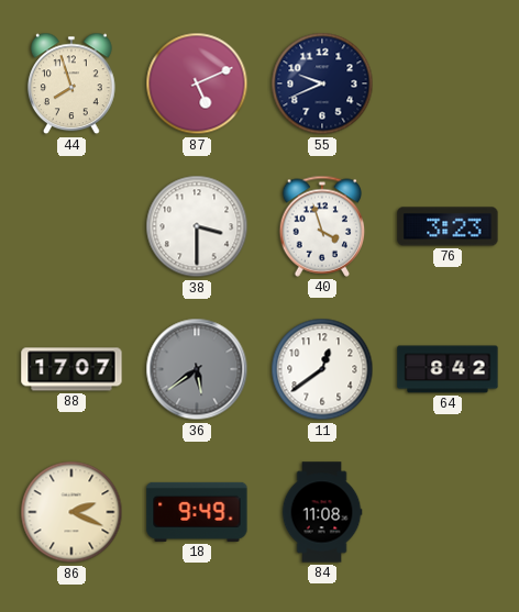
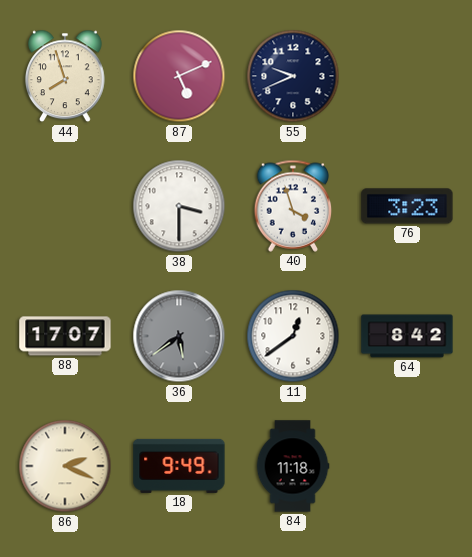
84: 11:08 -> 11:18
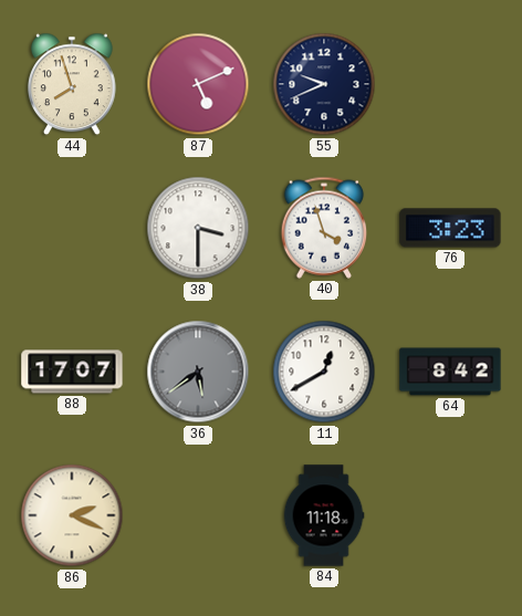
11: 12:39 -> 12:40
18: 9:49 -> none
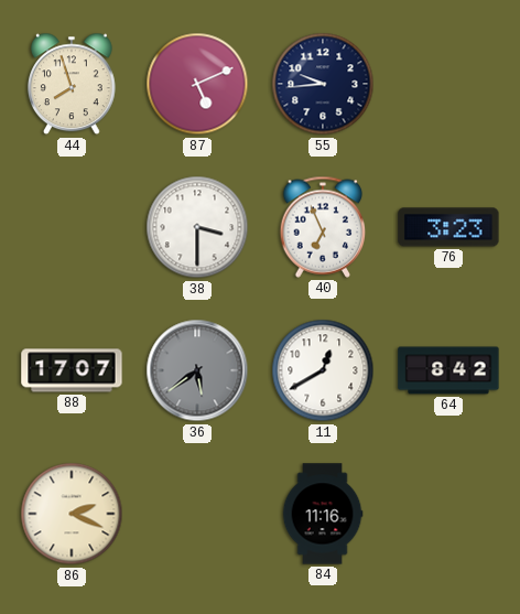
55: 9:41 -> 9:44
40: 3:57 -> 6:56
84: 11:18 -> 11:16
